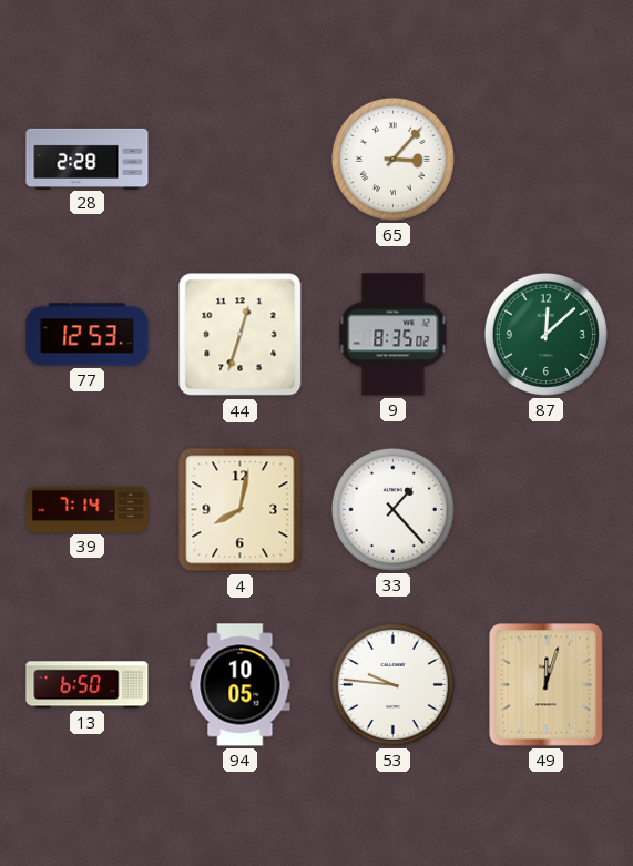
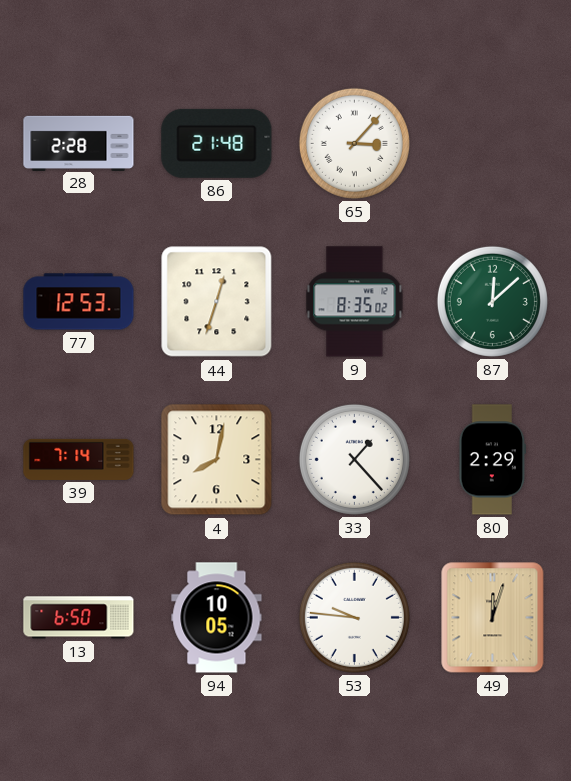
86: none -> 21:48
80: none -> 2:29
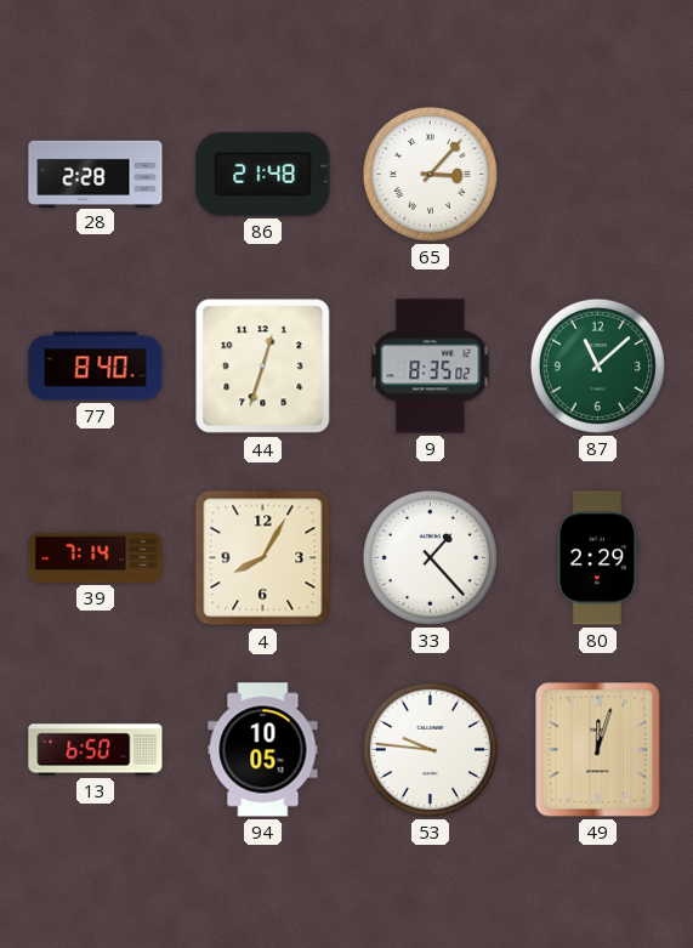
77: 12:53 -> 8:40
87: 12:08 -> 11:08
4: 8:02 -> 8:05
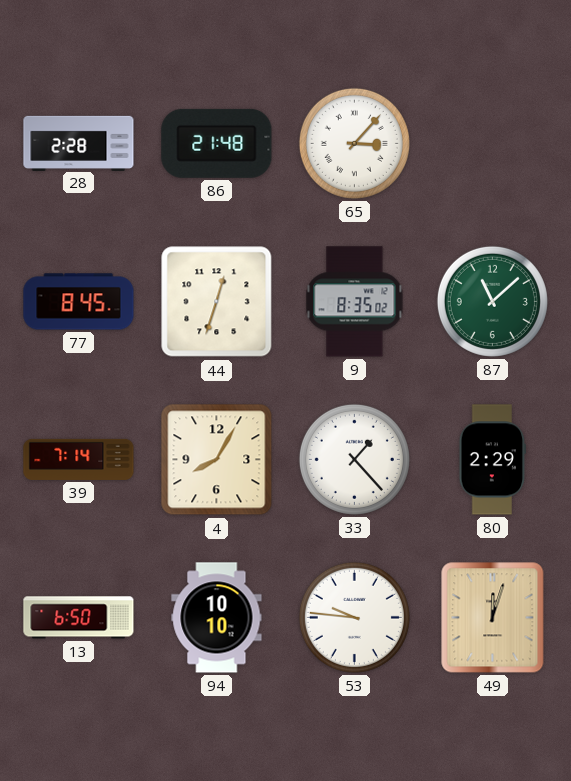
77: 8:40 -> 8:45
94: 10:05 -> 10:10
